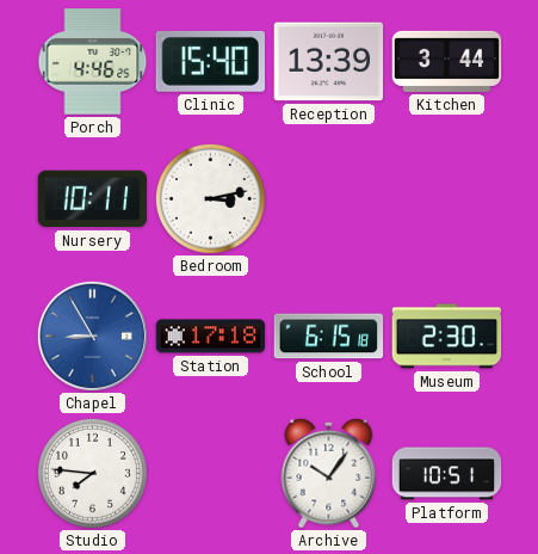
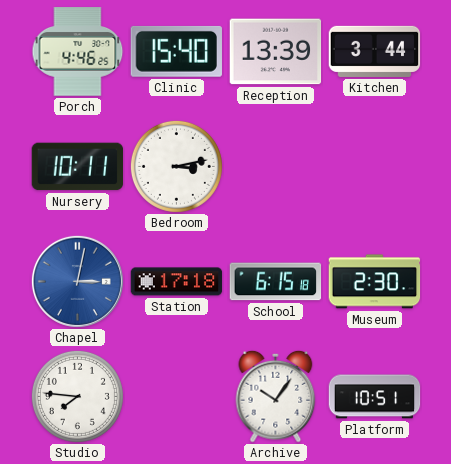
Chapel: 8:55 -> 3:02
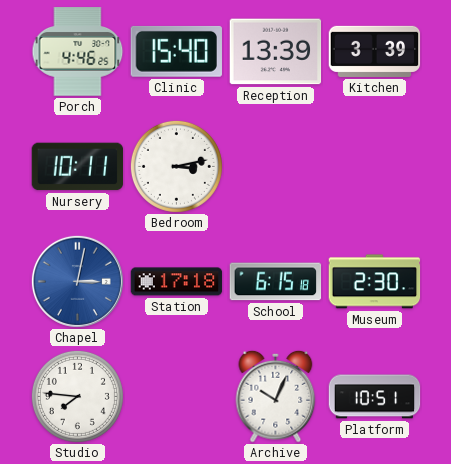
Kitchen: 3:44 -> 3:39
Archive: 10:06 -> 10:04
